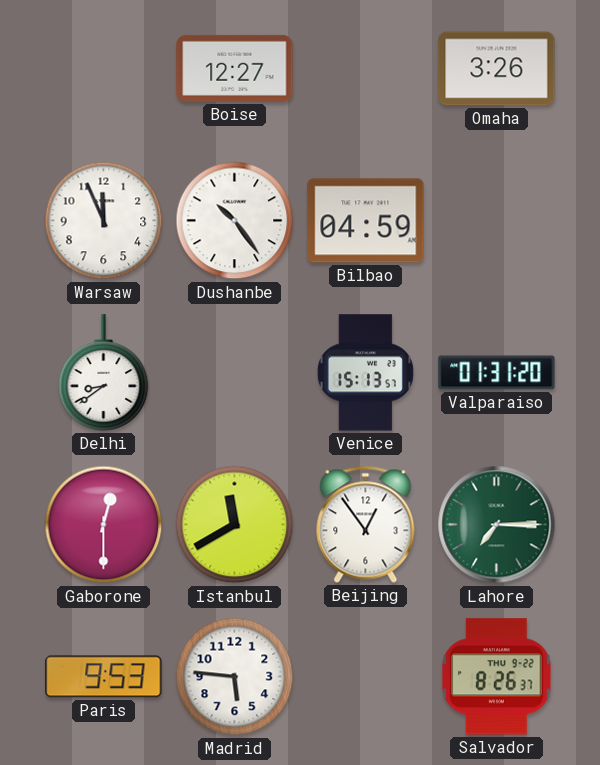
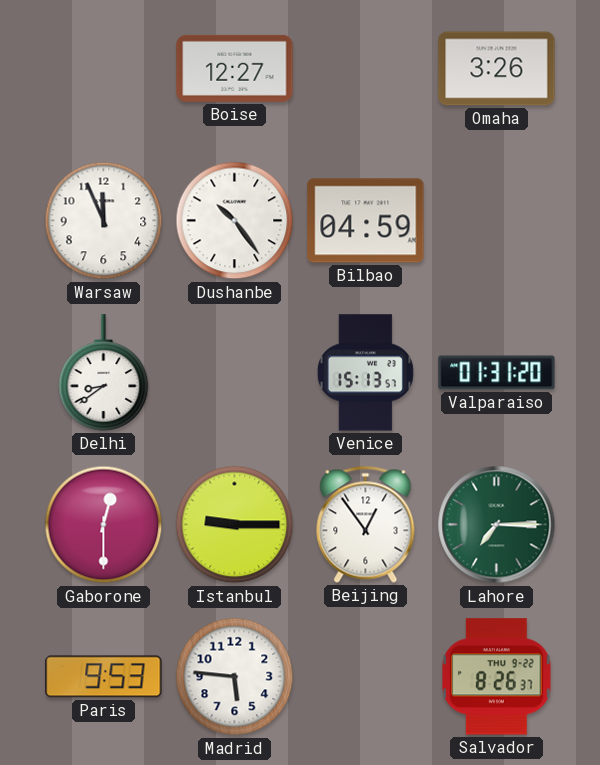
Istanbul: 11:40 -> 9:15
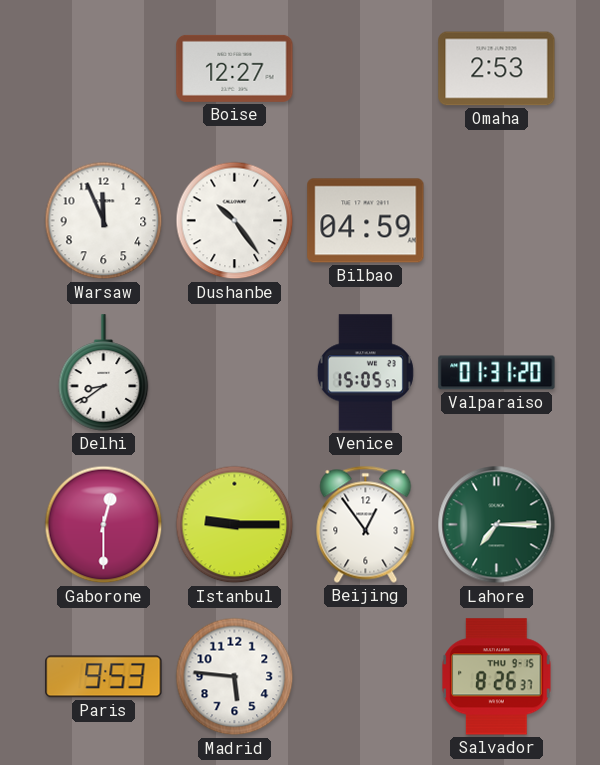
Omaha: 3:26 -> 2:53
Venice: 15:13 -> 15:05
Salvador date: THU 9-22 -> THU 9-15
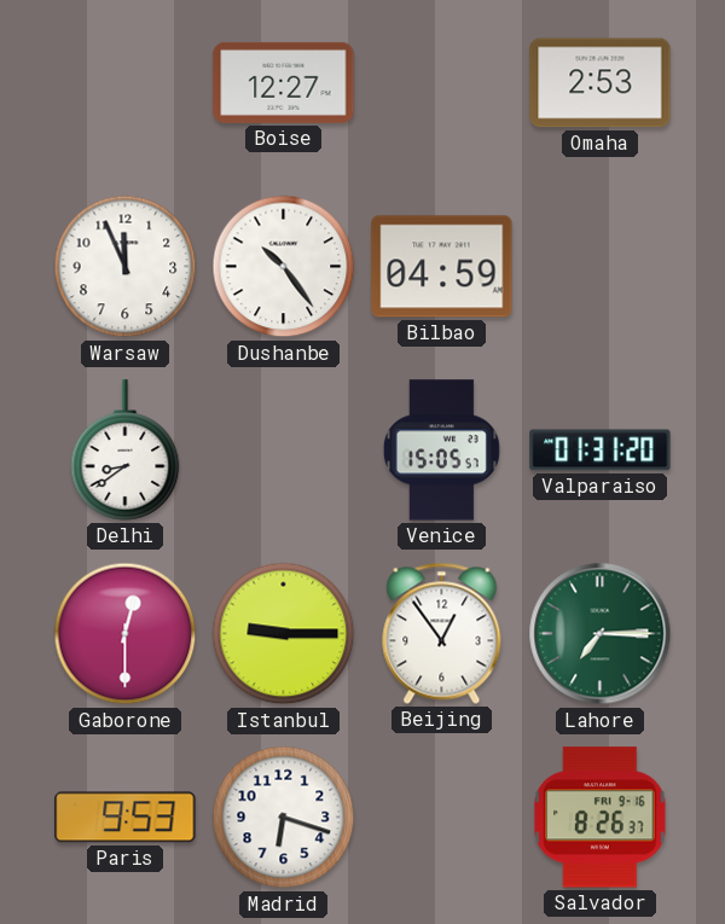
Madrid: 5:46 -> 6:18
Salvador date: THU 9-15 -> FRI 9-16
